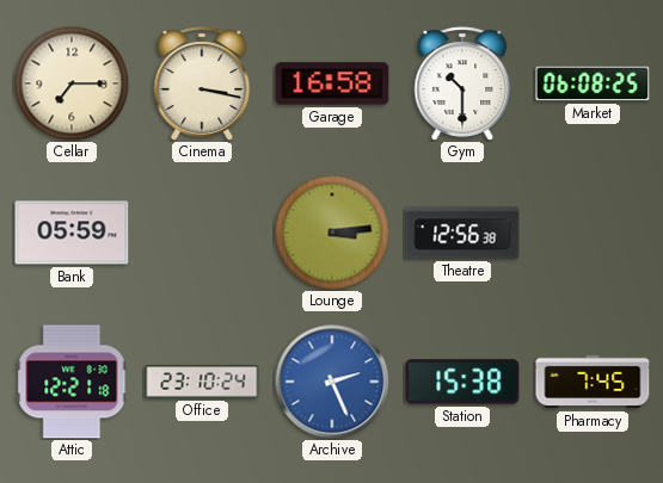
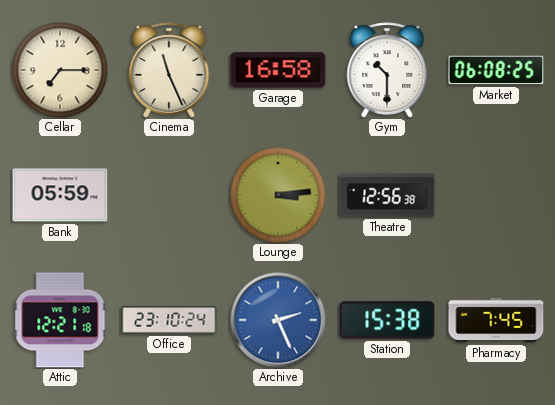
Cinema: 3:17 -> 11:26
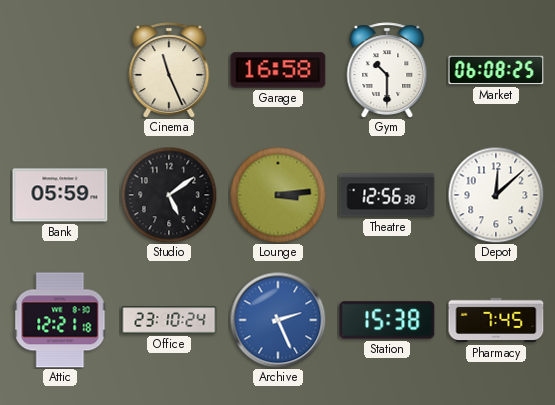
Cellar: 7:15 -> none
Studio: none -> 5:09
Depot: none -> 12:08
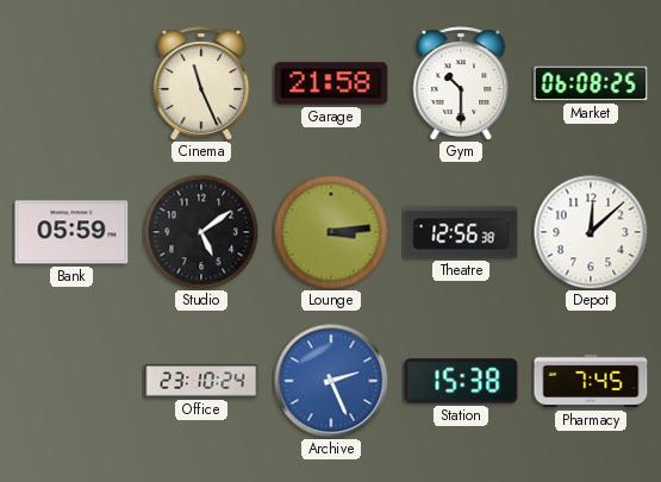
Garage: 16:58 -> 21:58
Attic: 12:21 -> none
